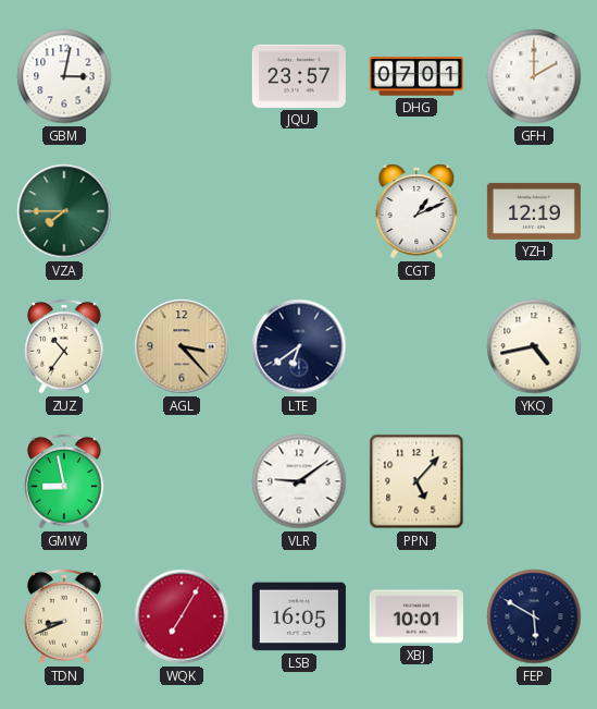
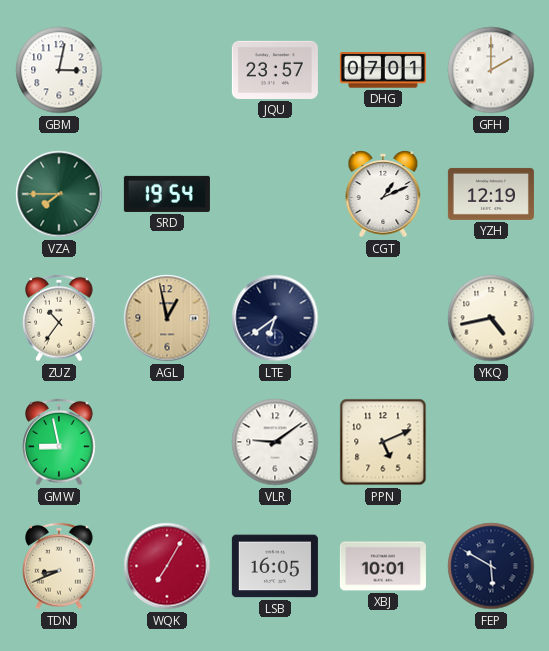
SRD: none -> 19:54
AGL: 3:23 -> 12:58
PPN: 5:07 -> 5:11
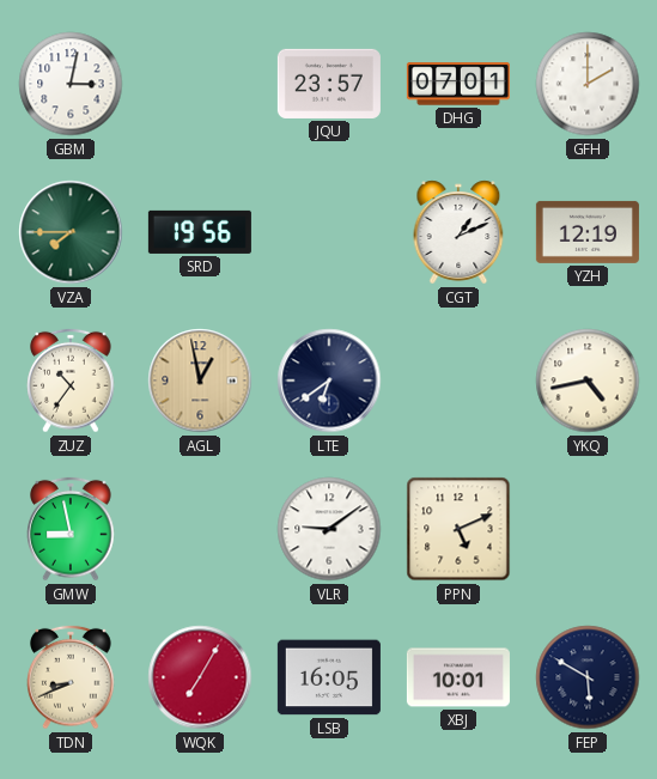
SRD: 19:54 -> 19:56
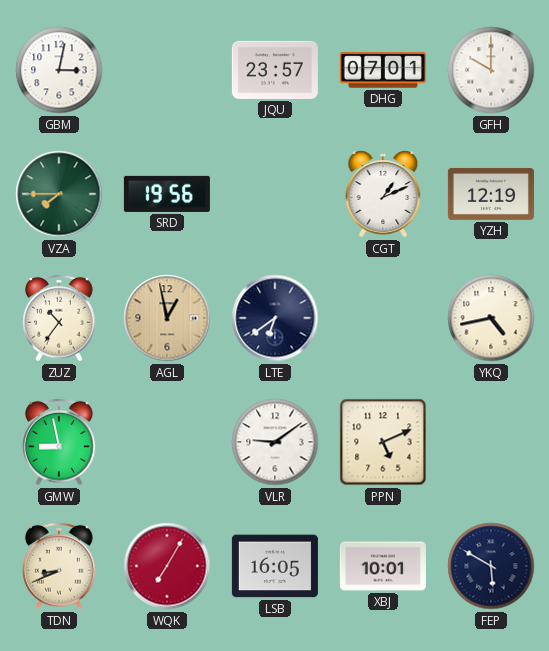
GFH: 2:00 -> 10:00
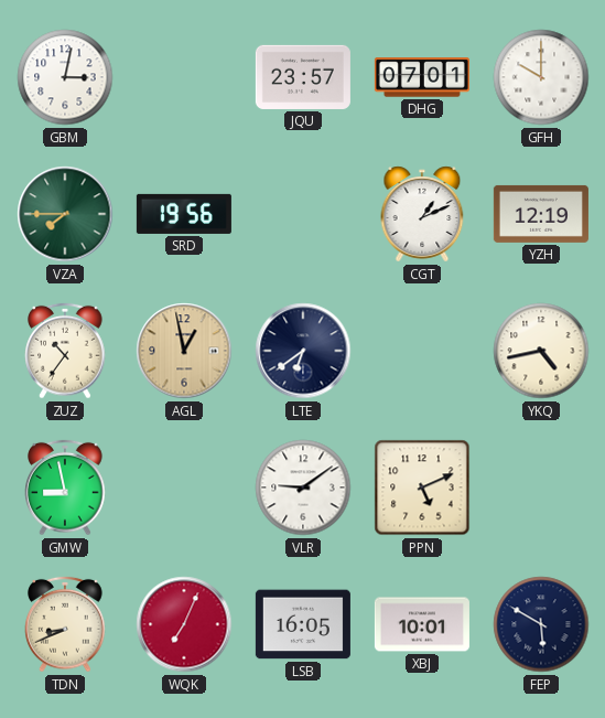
WQK: 7:05 -> 7:04
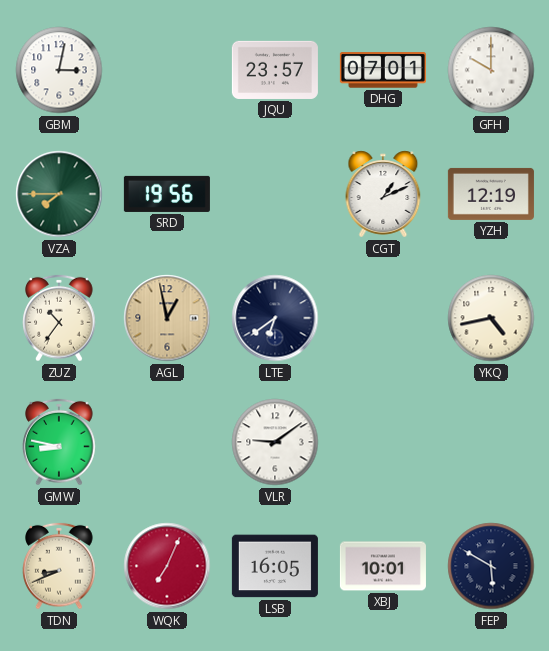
GMW: 8:58 -> 8:47
PPN: 5:11 -> none
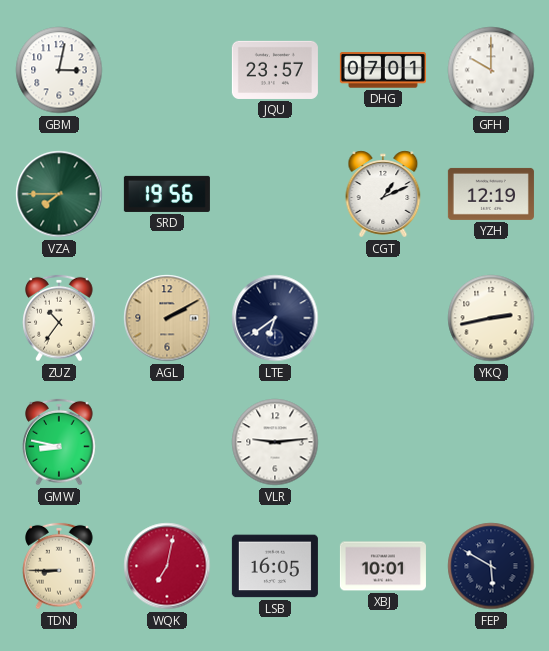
AGL: 12:58 -> 2:10
YKQ: 4:43 -> 2:43
VLR: 9:09 -> 9:14
TDN: 8:41 -> 8:45
WQK: 7:04 -> 7:02
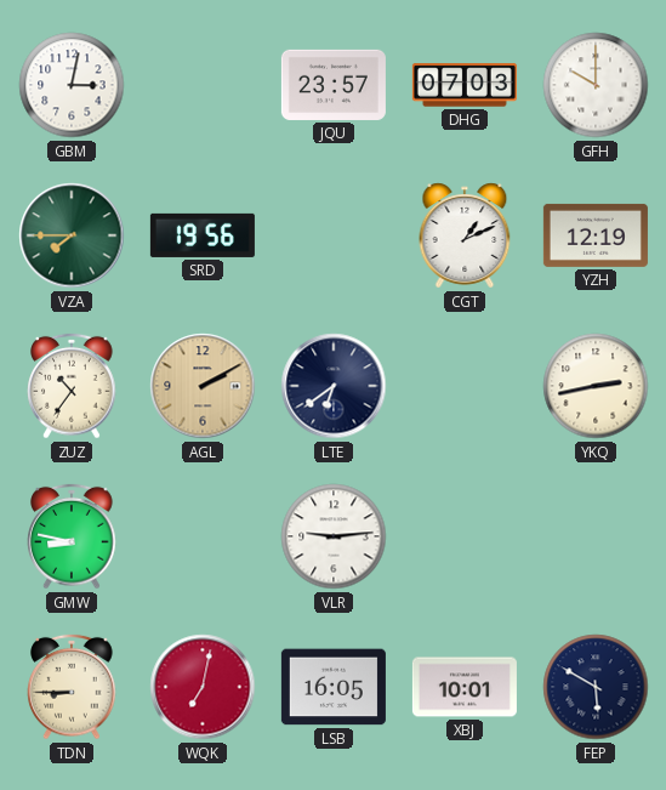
DHG: 07:01 -> 07:03
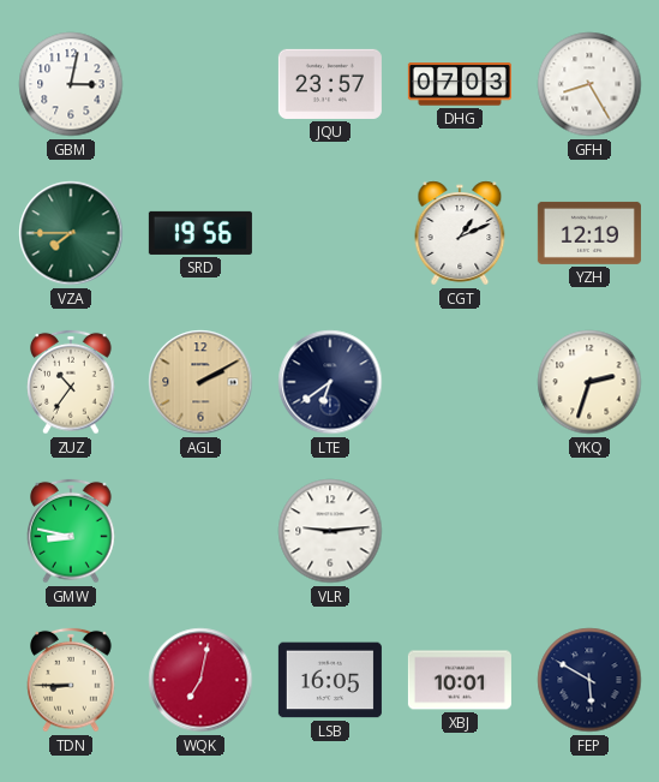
GFH: 10:00 -> 8:25
YKQ: 2:43 -> 2:33
